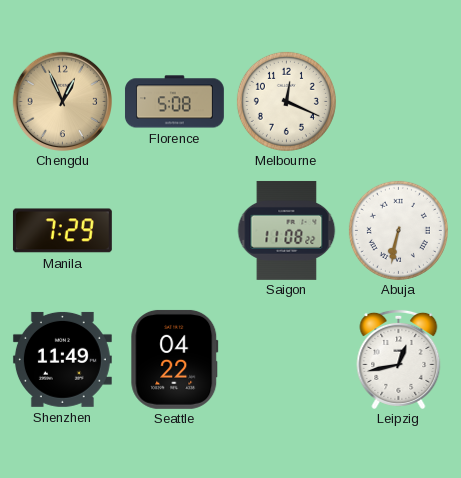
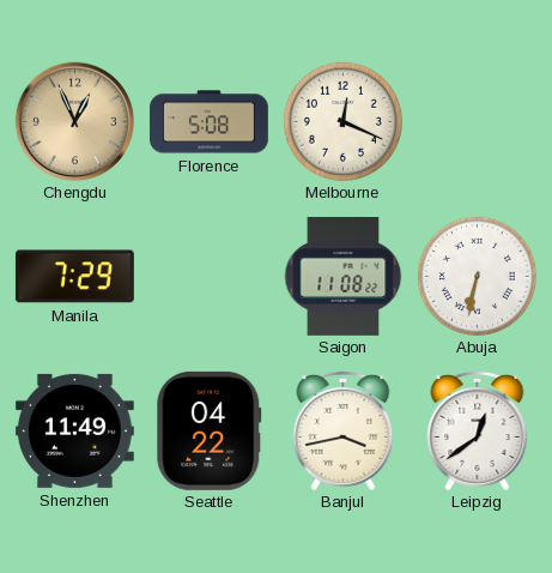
Banjul: none -> 3:43
Leipzig: 12:43 -> 12:39
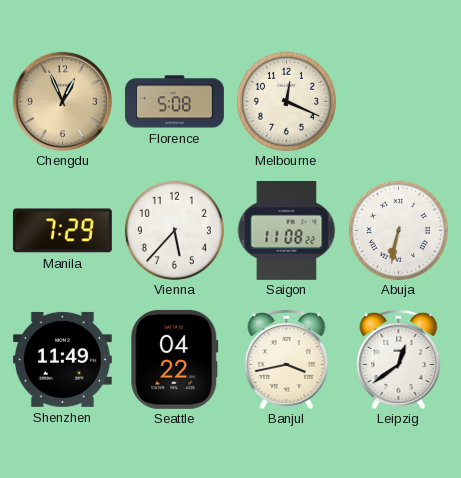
Vienna: none -> 5:37
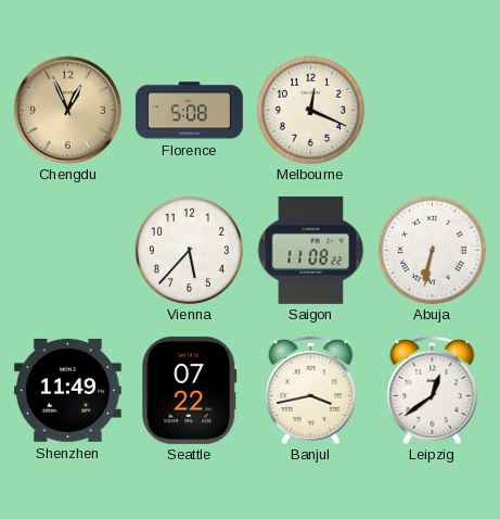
Manila: 7:29 -> none
Seattle: 04:22 -> 07:22
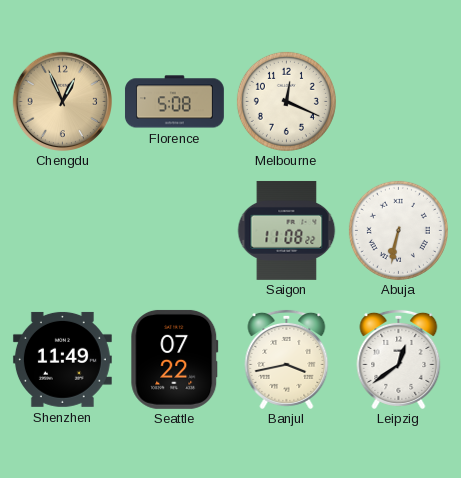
Vienna: 5:37 -> none
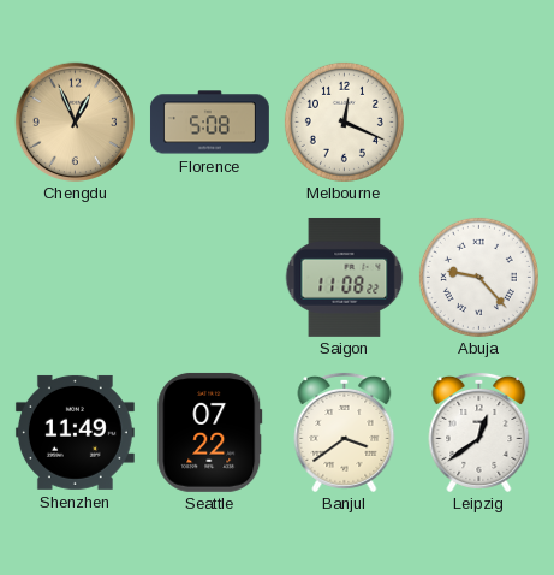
Abuja: 6:32 -> 9:23
Banjul: 3:43 -> 3:39
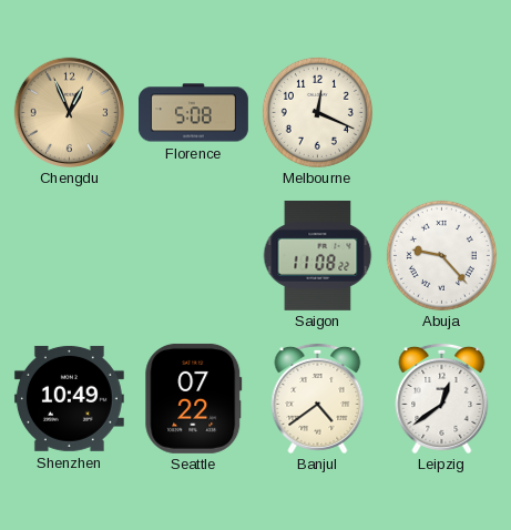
Shenzhen: 11:49 -> 10:49
Banjul: 3:39 -> 4:39
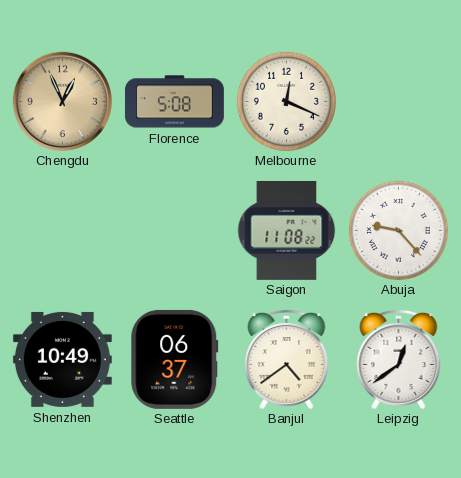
Seattle: 07:22 -> 06:37
